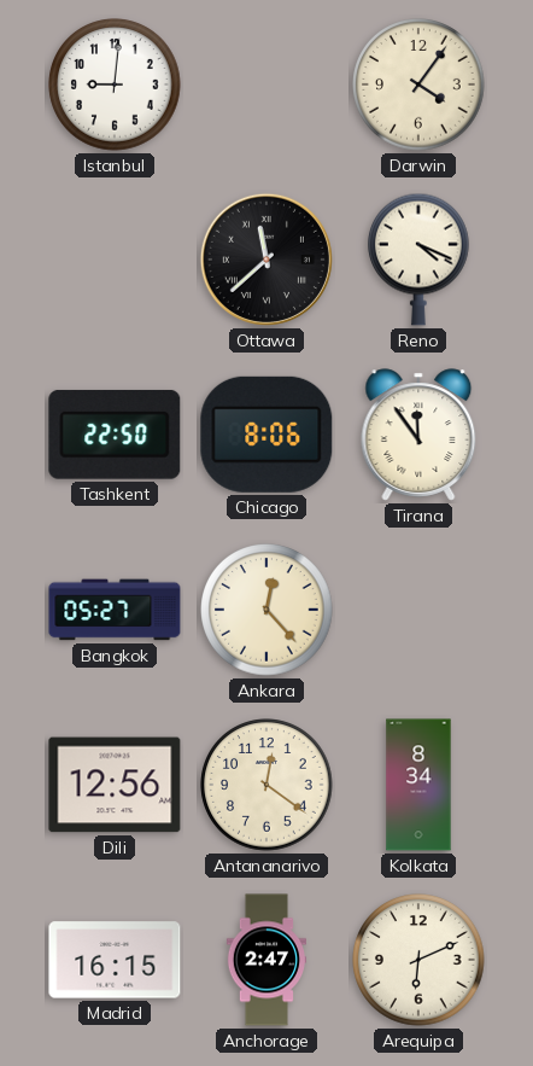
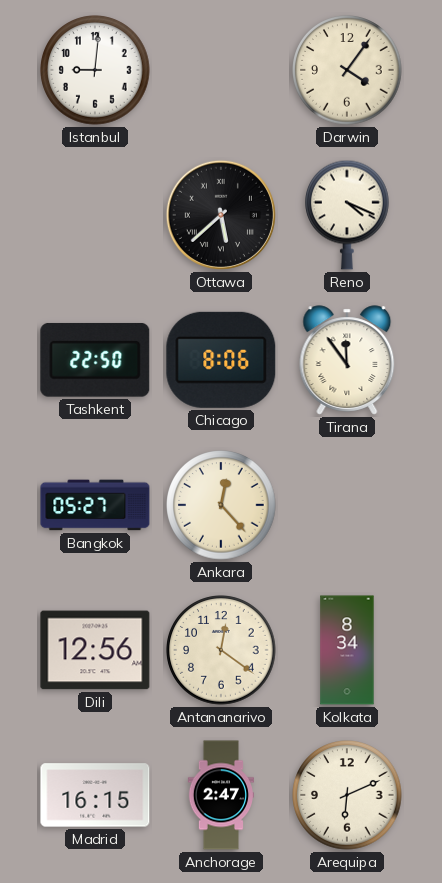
Ottawa: 11:38 -> 5:38
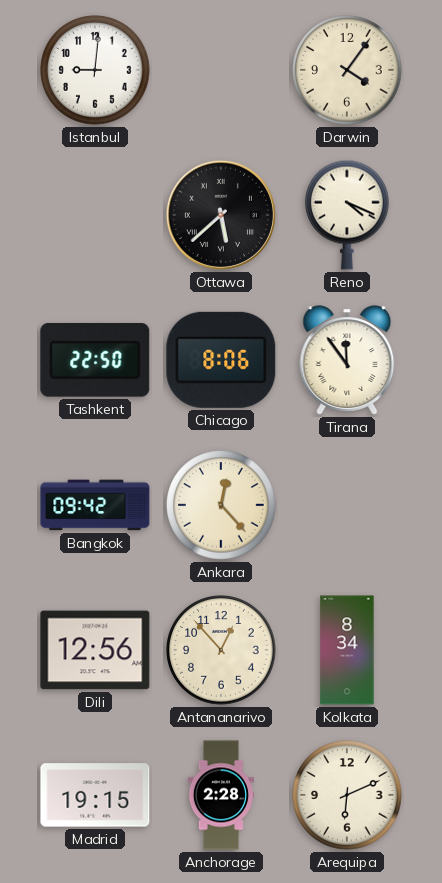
Bangkok: 05:27 -> 09:42
Antananarivo: 12:21 -> 12:53
Madrid: 16:15 -> 19:15
Anchorage: 2:47 -> 2:28
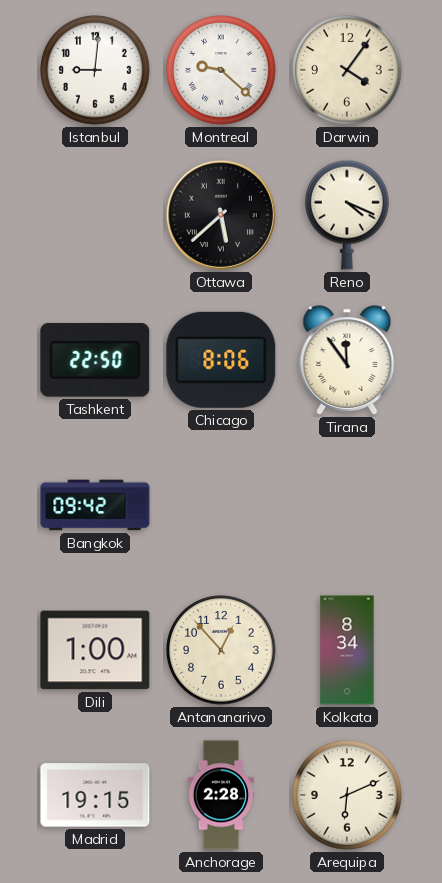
Montreal: none -> 9:22
Ankara: 12:23 -> none
Dili: 12:56 -> 1:00
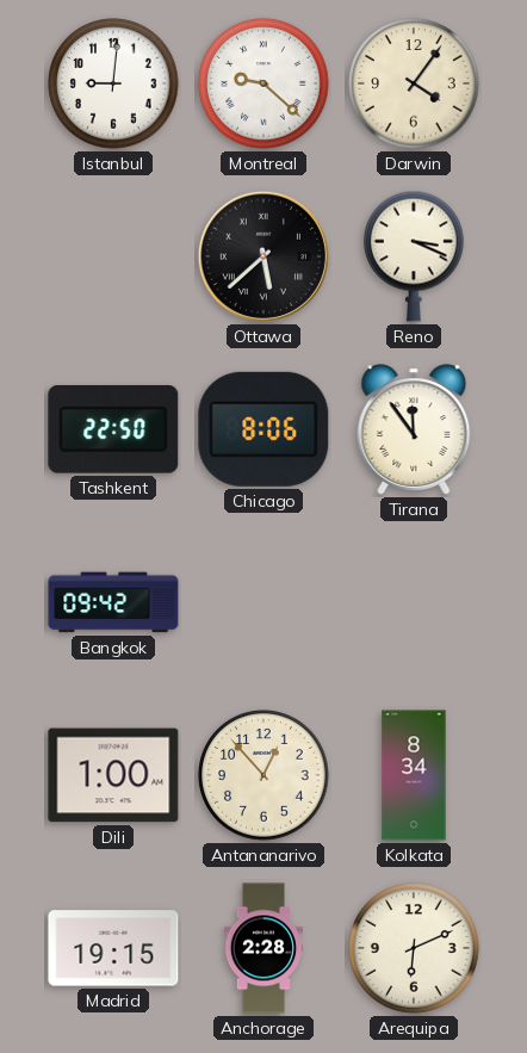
Reno: 4:19 -> 3:19
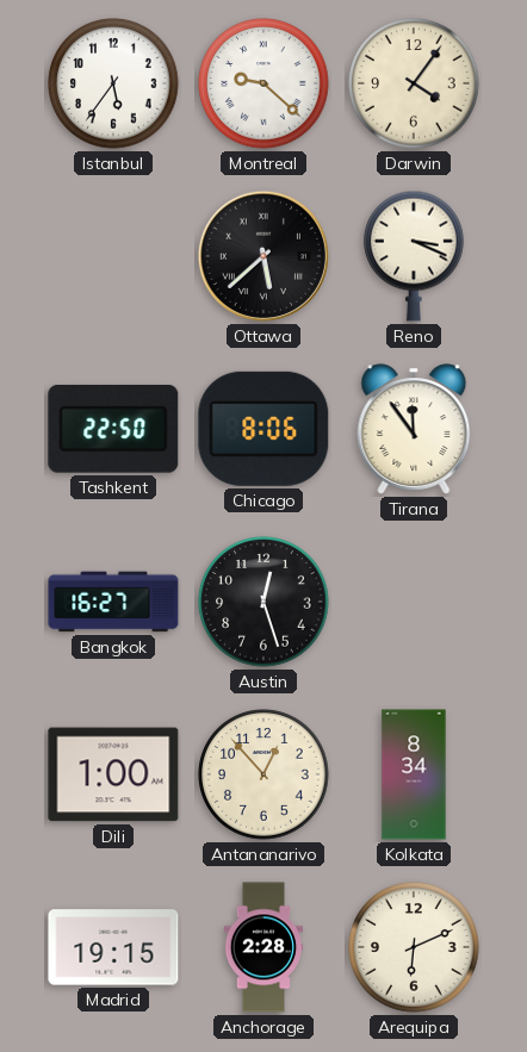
Istanbul: 9:01 -> 5:36
Bangkok: 09:42 -> 16:27
Austin: none -> 12:27
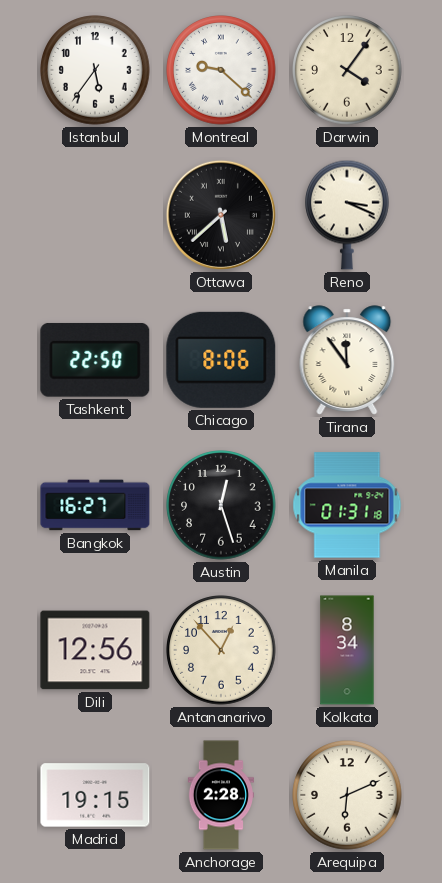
Manila: none -> 01:31
Dili: 1:00 -> 12:56
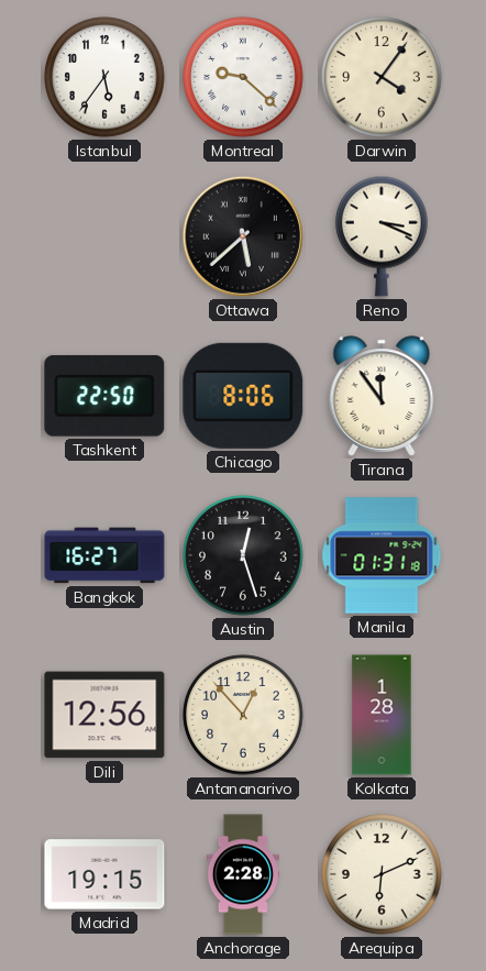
Kolkata: 8:34 -> 1:28
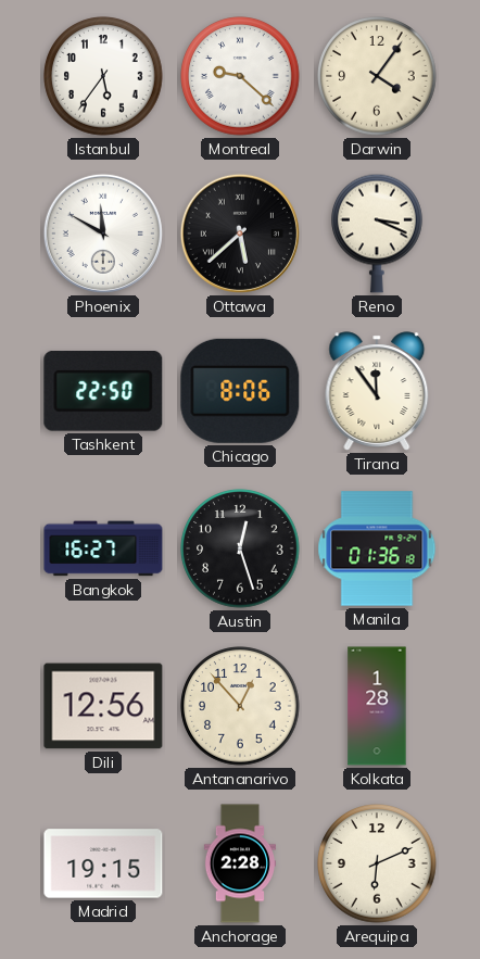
Phoenix: none -> 11:50
Manila: 01:31 -> 01:36
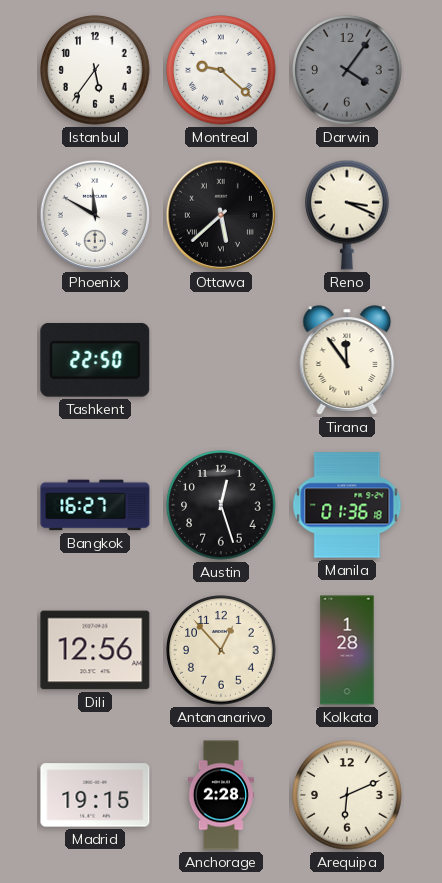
Darwin dial: cream -> grey
Chicago: 8:06 -> none
